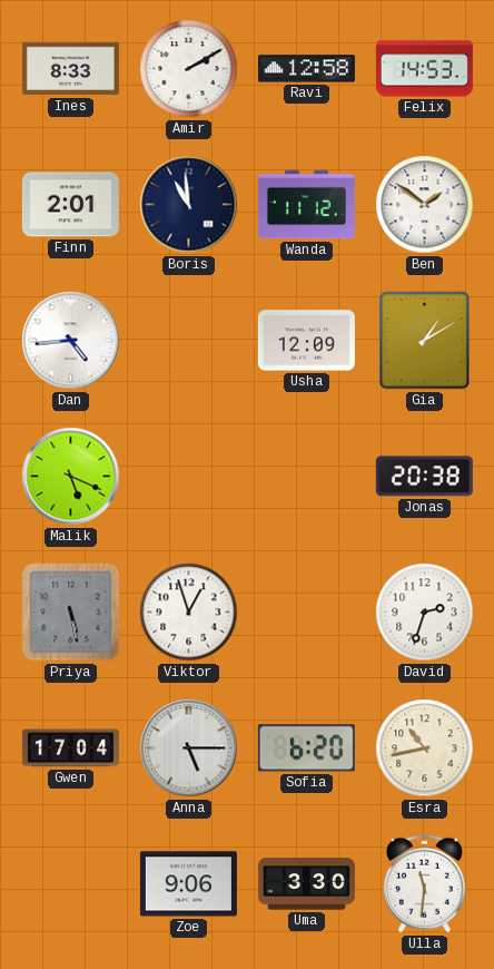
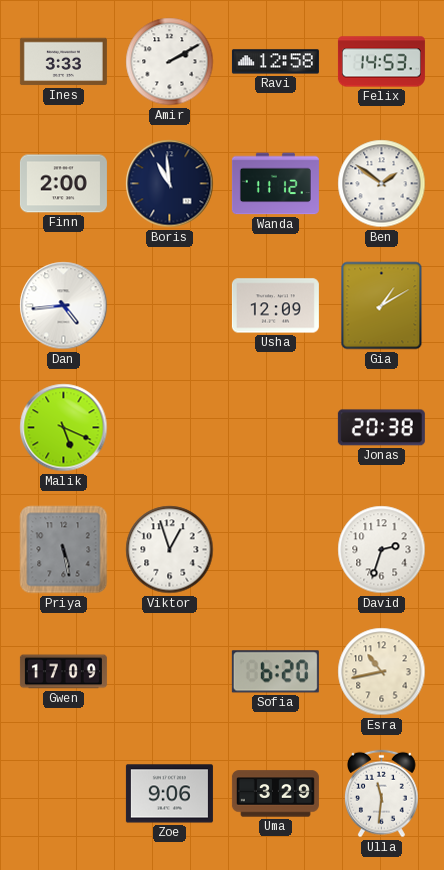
Ines: 8:33 -> 3:33
Finn: 2:01 -> 2:00
Gwen: 17:04 -> 17:09
Anna: 5:15 -> none
Uma: 3:30 -> 3:29
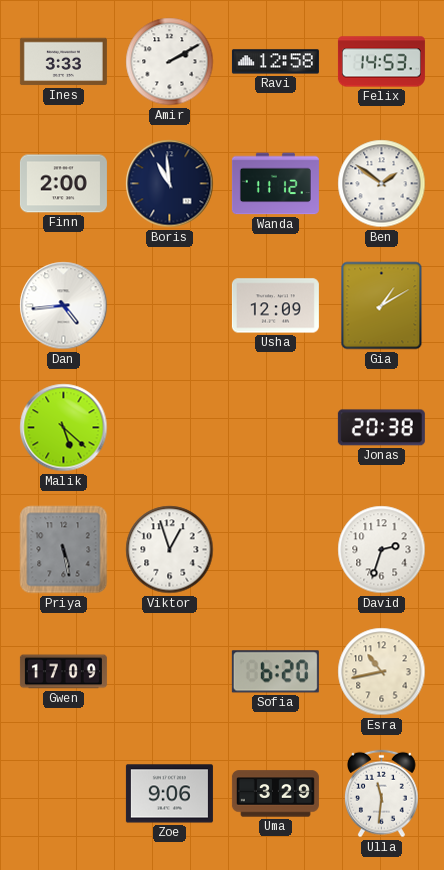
Malik: 5:19 -> 5:22
